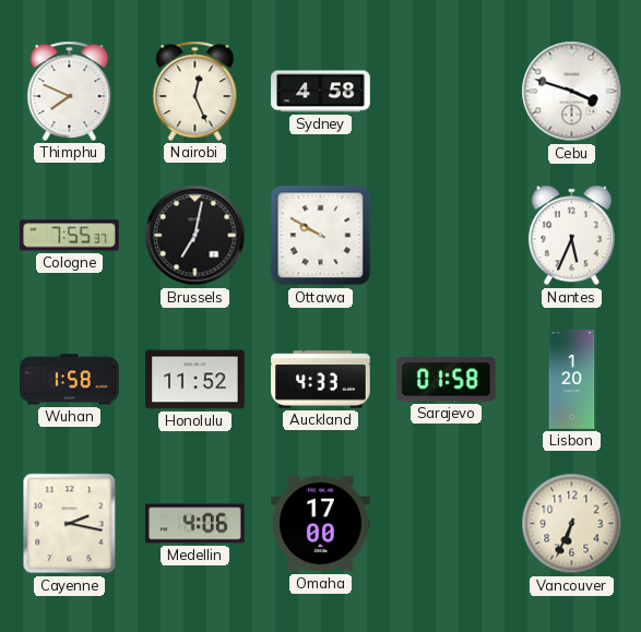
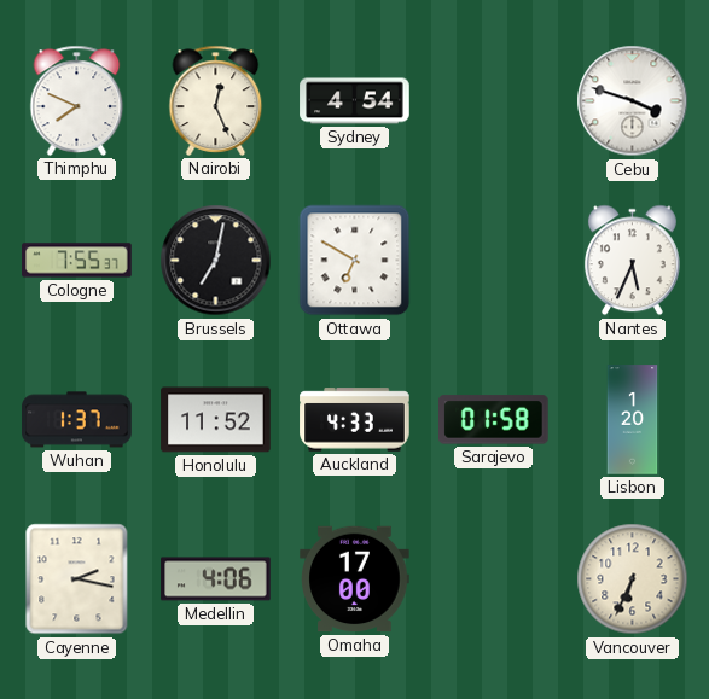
Sydney: 4:58 -> 4:54
Ottawa: 9:50 -> 6:50
Wuhan: 1:58 -> 1:37
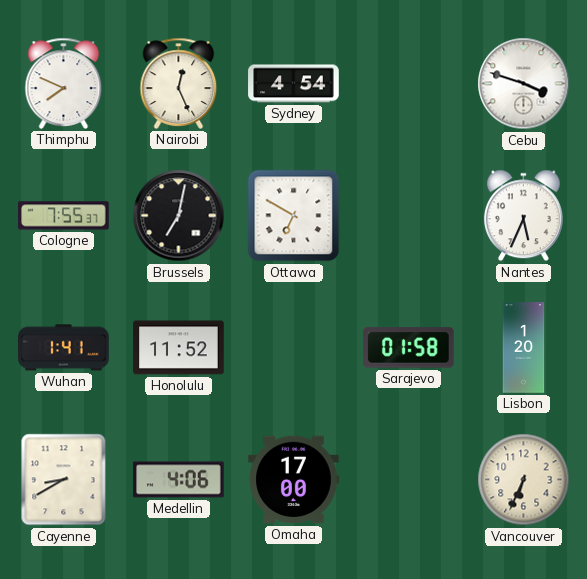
Wuhan: 1:37 -> 1:41
Auckland: 4:33 -> none
Cayenne: 2:17 -> 8:40
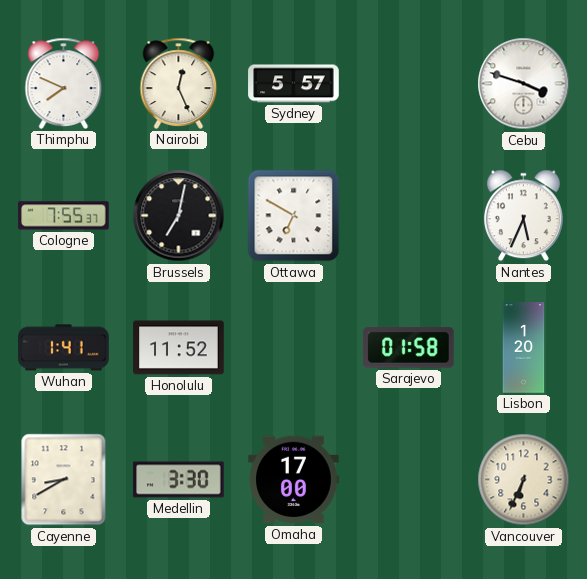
Sydney: 4:54 -> 5:57
Medellin: 4:06 -> 3:30
